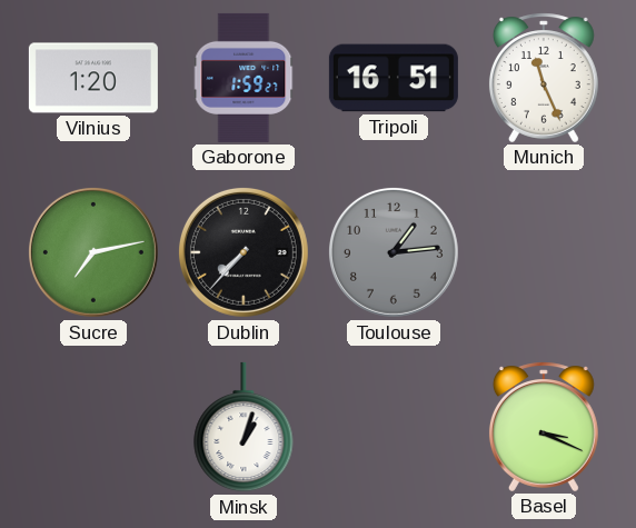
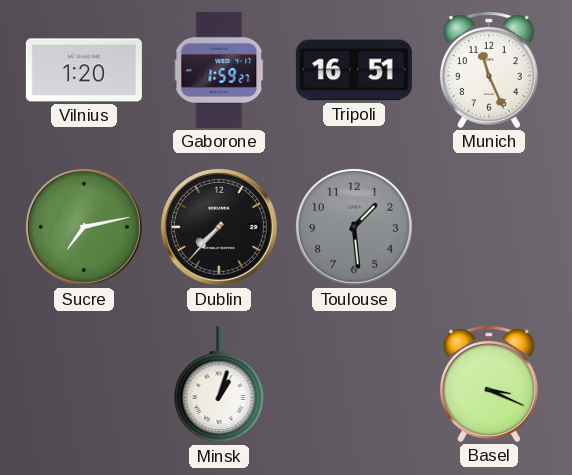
Toulouse: 1:14 -> 1:29
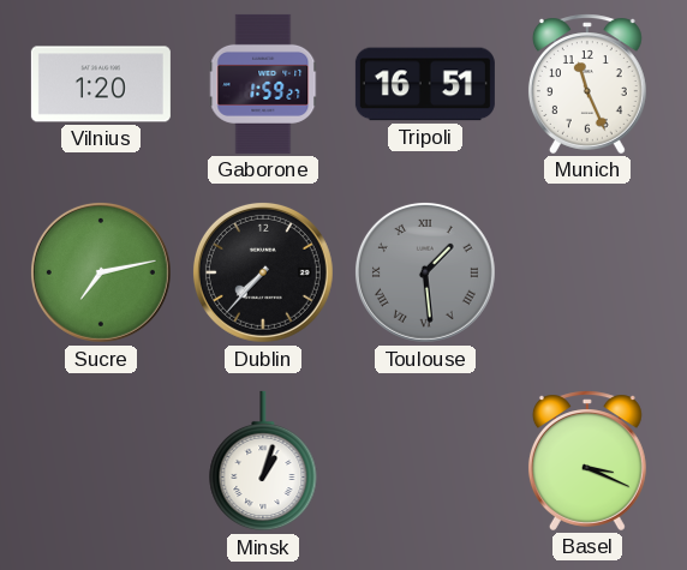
Toulouse numerals: Arabic -> Roman
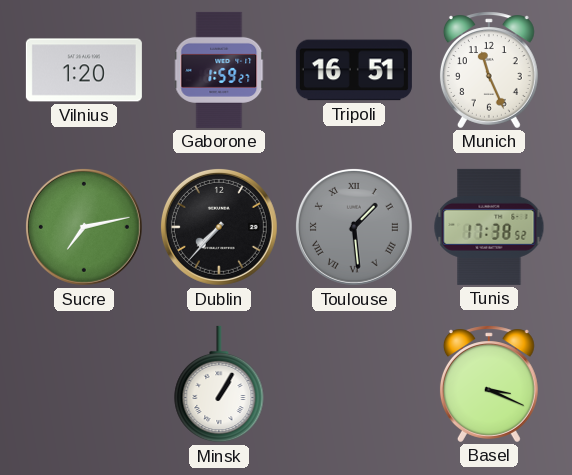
Tunis: none -> 17:38
Minsk: 1:03 -> 1:05
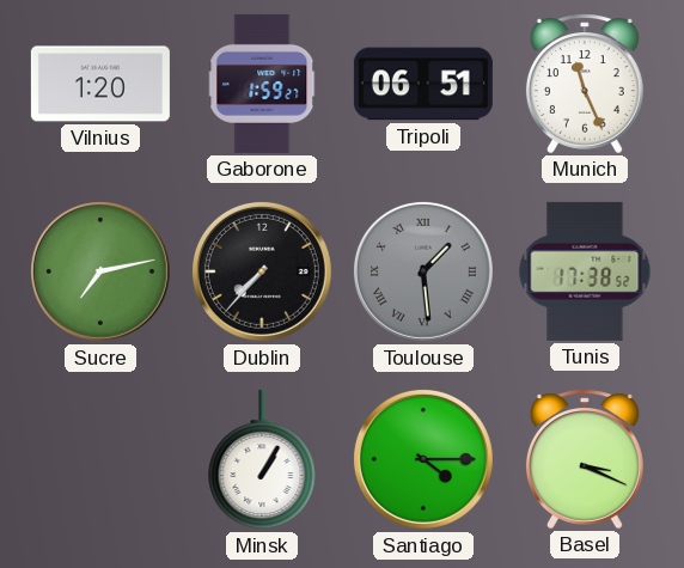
Tripoli: 16:51 -> 06:51
Santiago: none -> 4:15
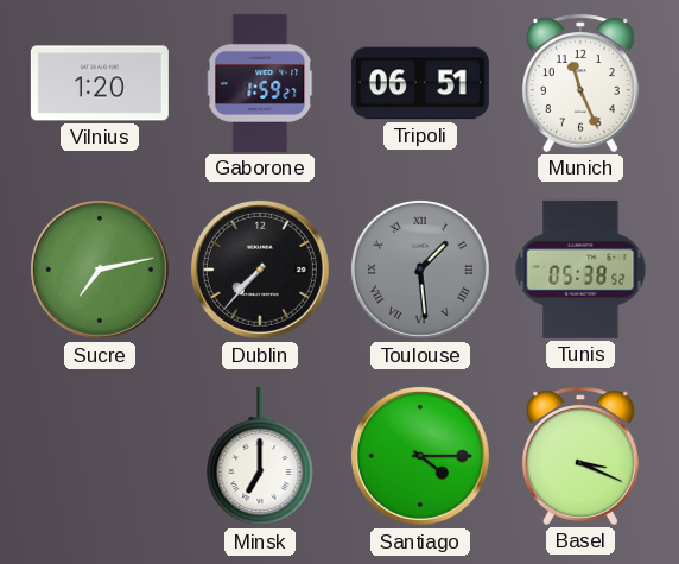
Tunis: 17:38 -> 05:38
Minsk: 1:05 -> 7:00
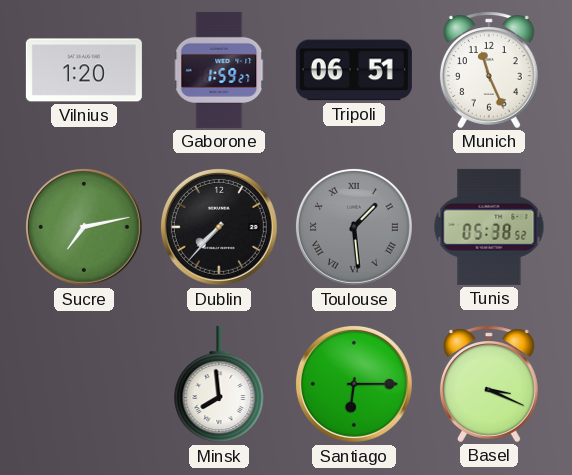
Minsk: 7:00 -> 7:59
Santiago: 4:15 -> 6:15
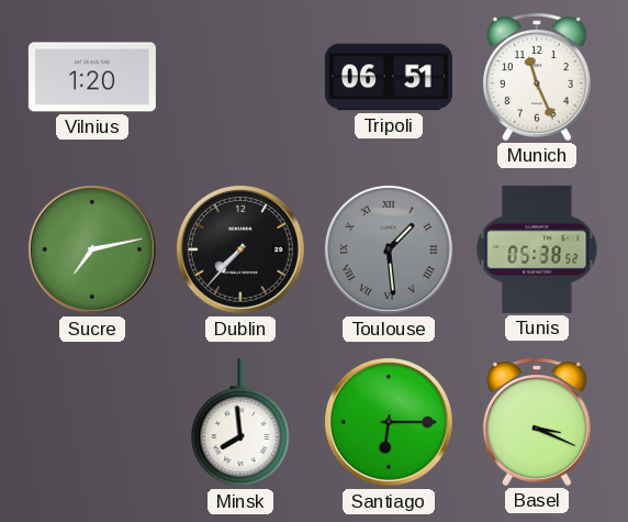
Gaborone: 1:59 -> none
